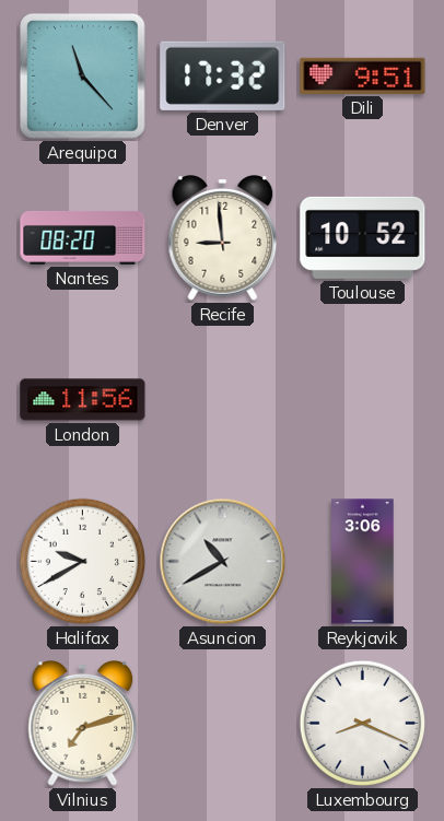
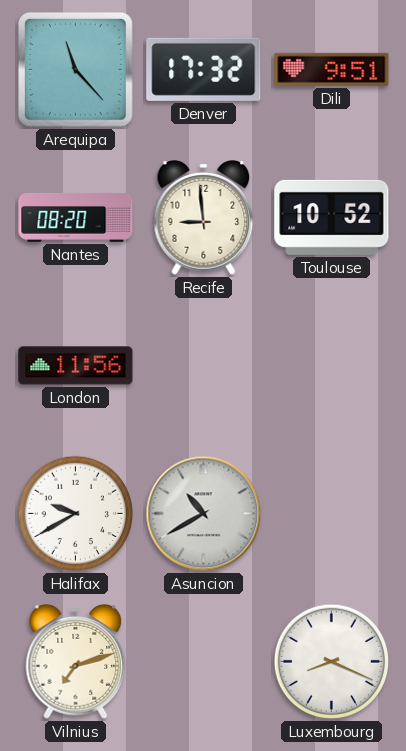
Reykjavik: 3:06 -> none
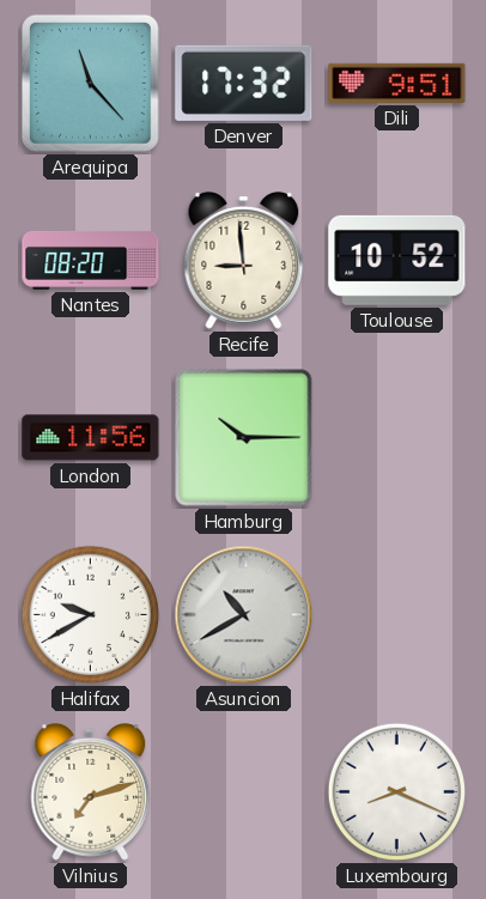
Hamburg: none -> 10:15
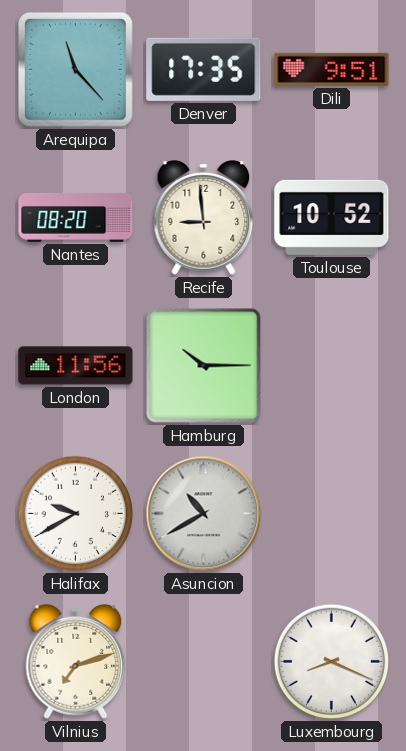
Denver: 17:32 -> 17:35
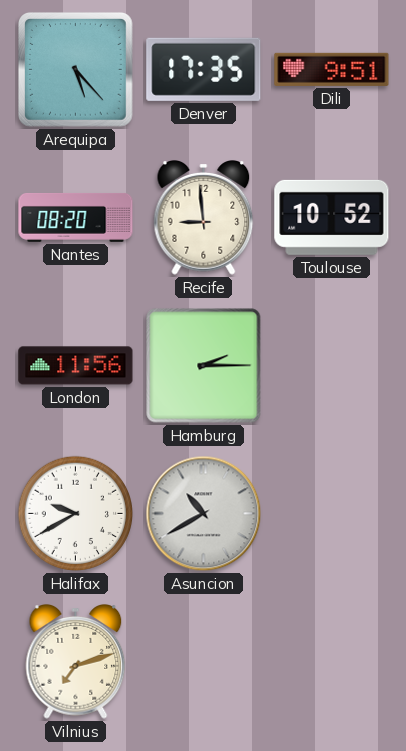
Arequipa: 11:23 -> 5:23
Hamburg: 10:15 -> 2:15
Luxembourg: 8:19 -> none
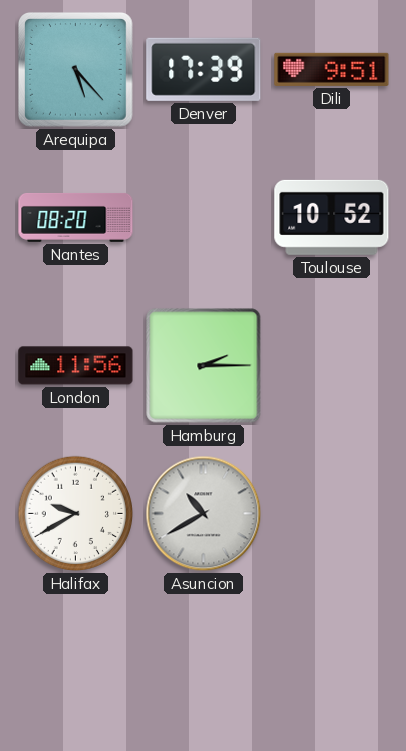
Denver: 17:35 -> 17:39
Recife: 8:59 -> none
Vilnius: 7:12 -> none
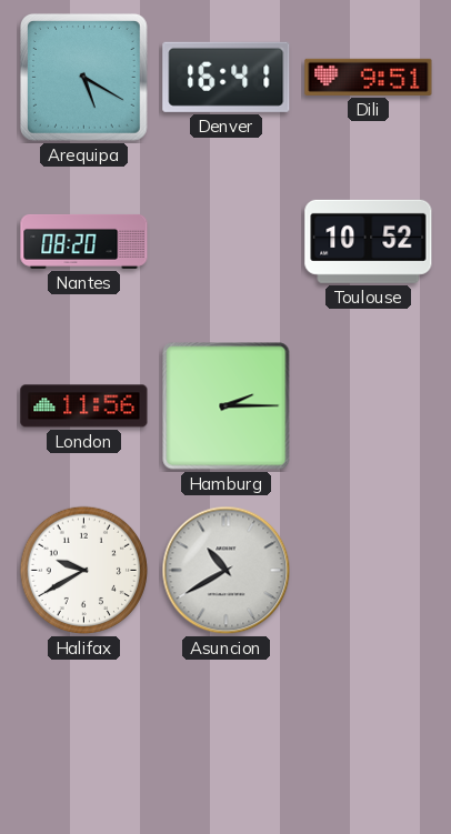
Arequipa: 5:23 -> 5:20
Denver: 17:39 -> 16:41
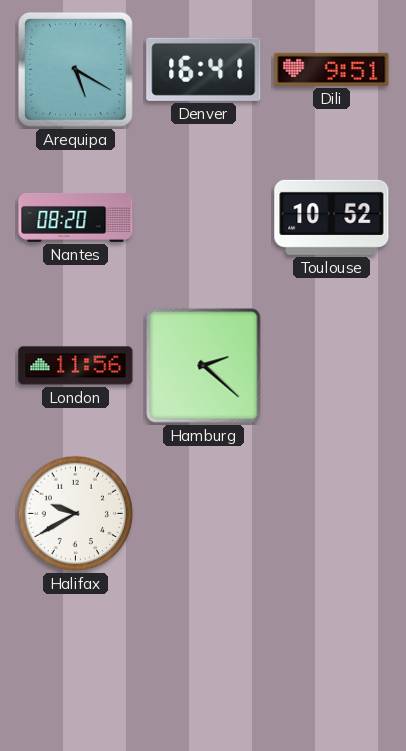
Hamburg: 2:15 -> 2:22
Asuncion: 10:40 -> none
